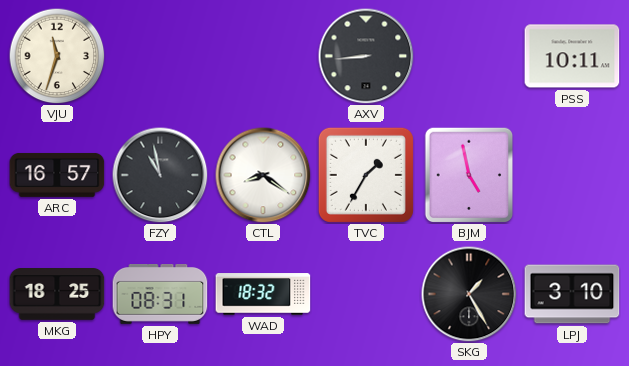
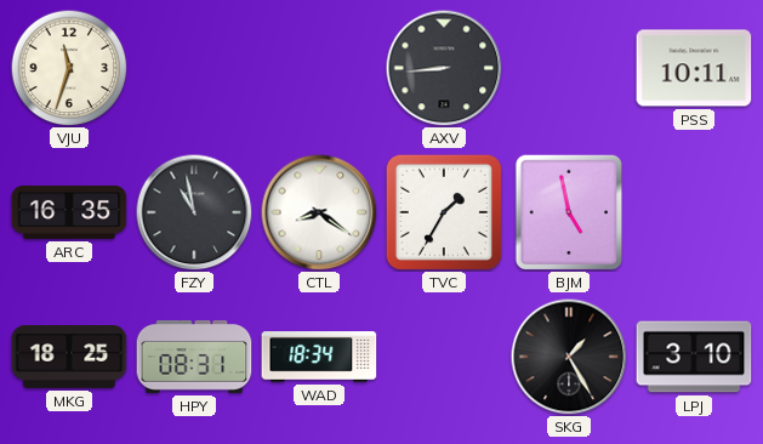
ARC: 16:57 -> 16:35
WAD: 18:32 -> 18:34
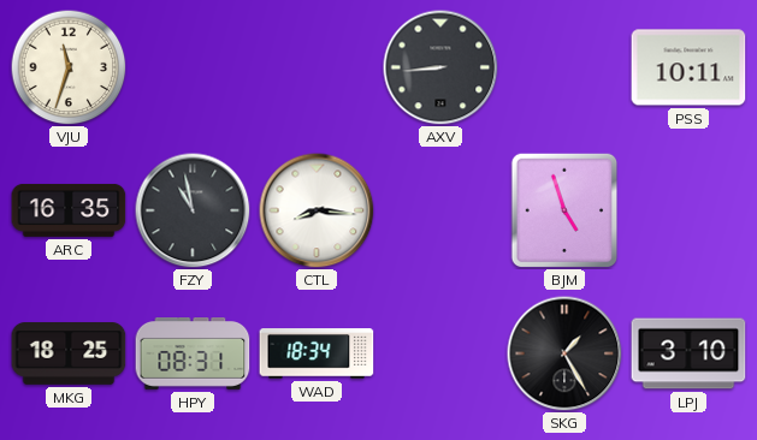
CTL: 8:21 -> 8:16
TVC: 1:35 -> none
BJM: 4:58 -> 4:57
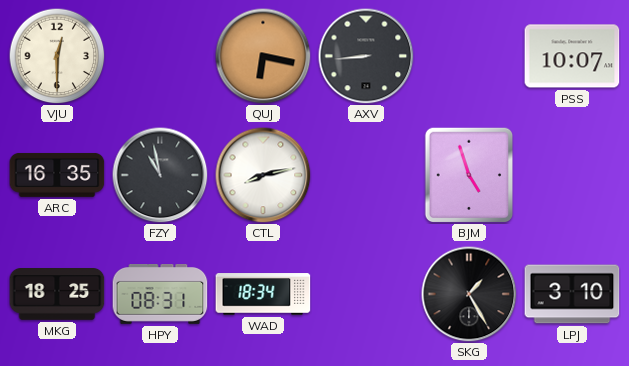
VJU: 11:33 -> 12:30
QUJ: none -> 6:17
PSS: 10:11 -> 10:07
CTL: 8:16 -> 8:13
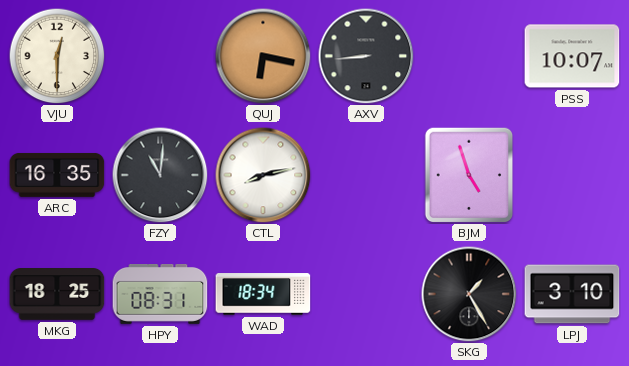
FZY: 10:58 -> 11:01
